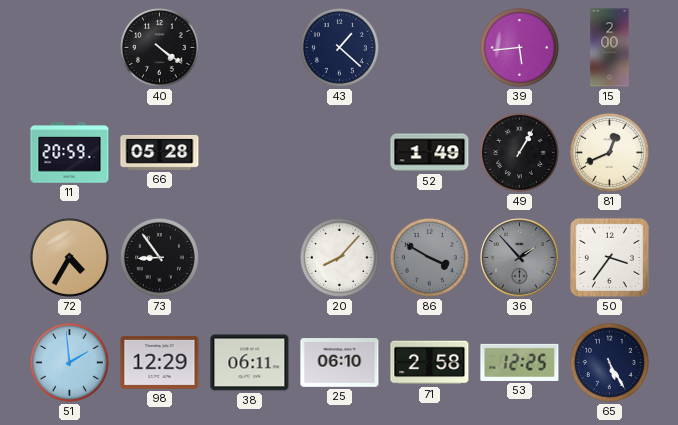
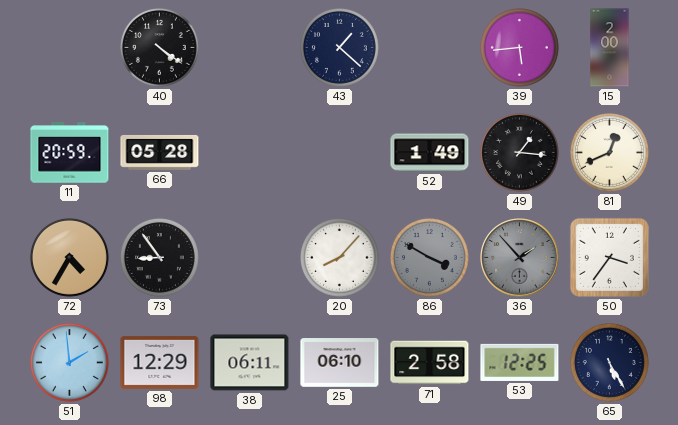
49: 1:05 -> 1:16
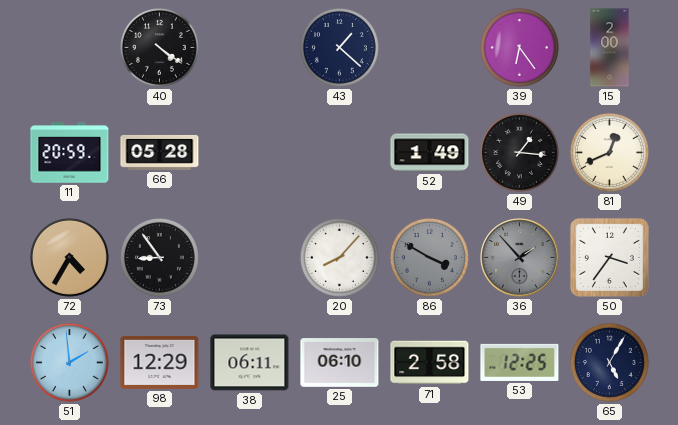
39: 5:44 -> 6:24
65: 5:25 -> 5:05
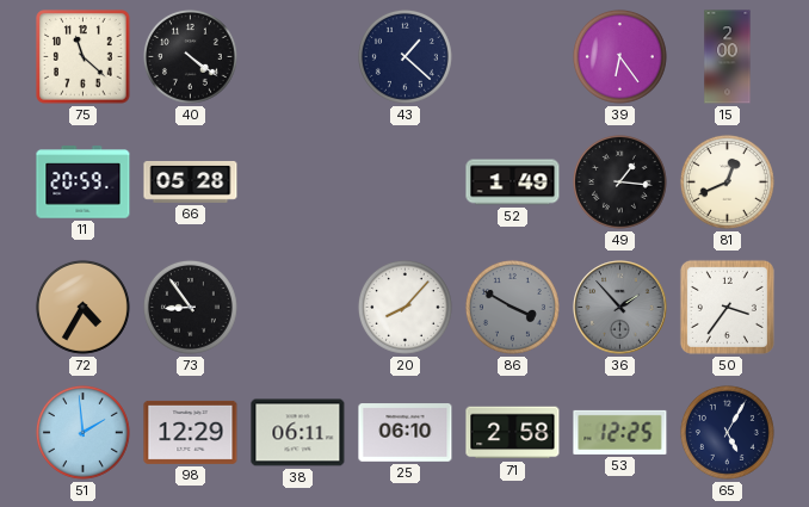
75: none -> 11:22
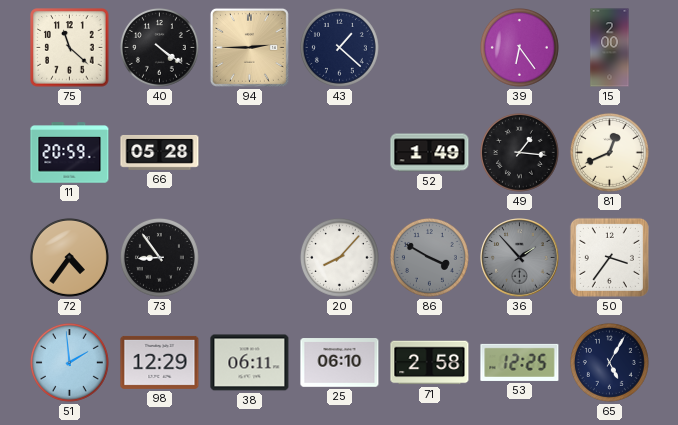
94: none -> 2:45
72: 4:35 -> 4:36
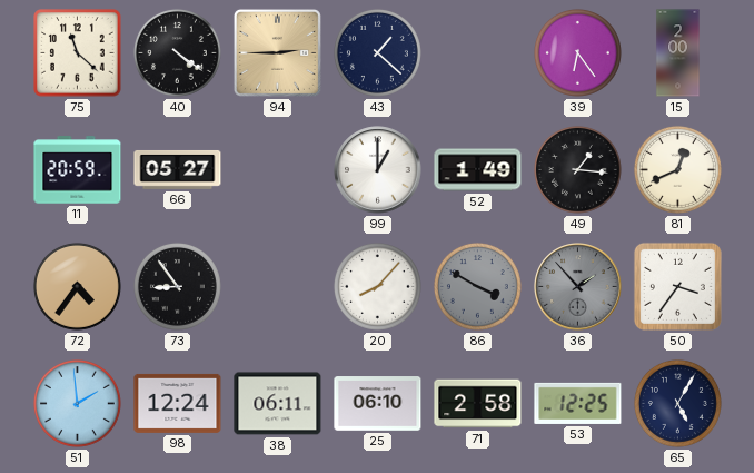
66: 05:28 -> 05:27
99: none -> 1:00
98: 12:29 -> 12:24
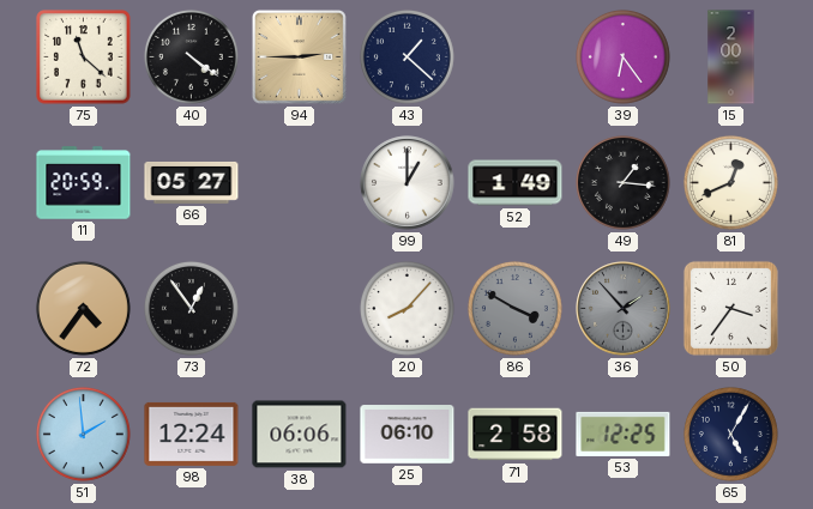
73: 8:54 -> 12:54
38: 06:11 -> 06:06
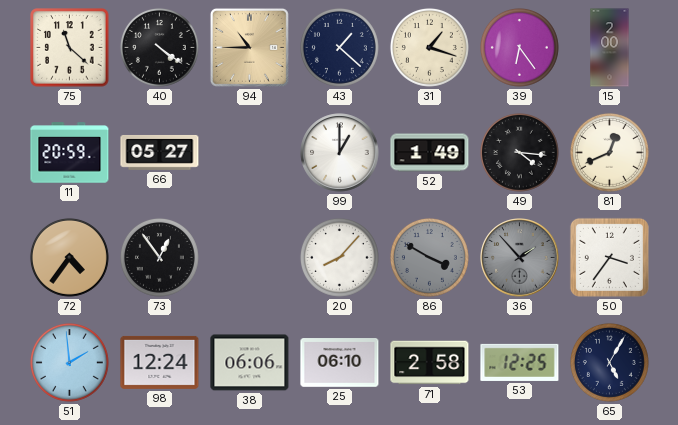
94: 2:45 -> 10:45
31: none -> 1:18
49: 1:16 -> 4:16
